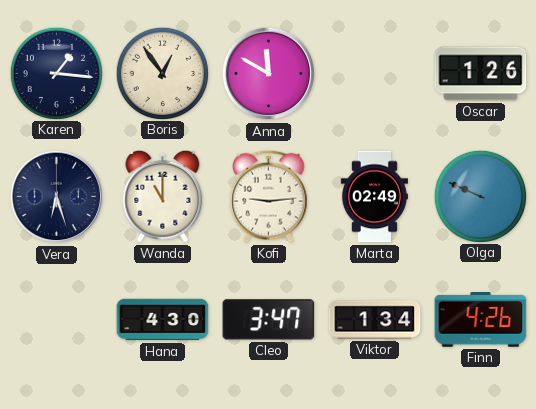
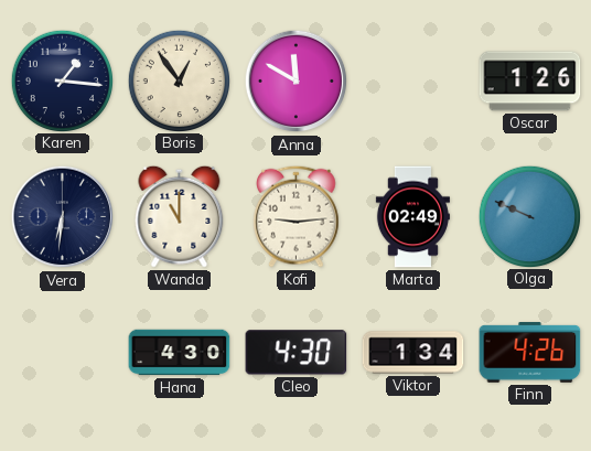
Vera: 6:27 -> 6:31
Cleo: 3:47 -> 4:30
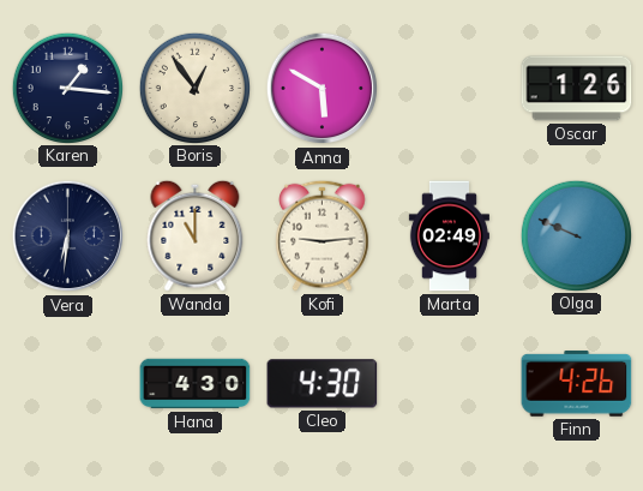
Anna: 11:50 -> 5:50
Viktor: 1:34 -> none
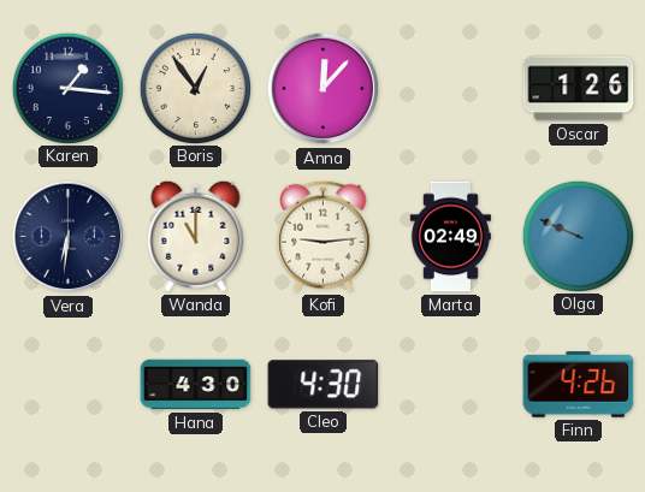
Anna: 5:50 -> 12:07
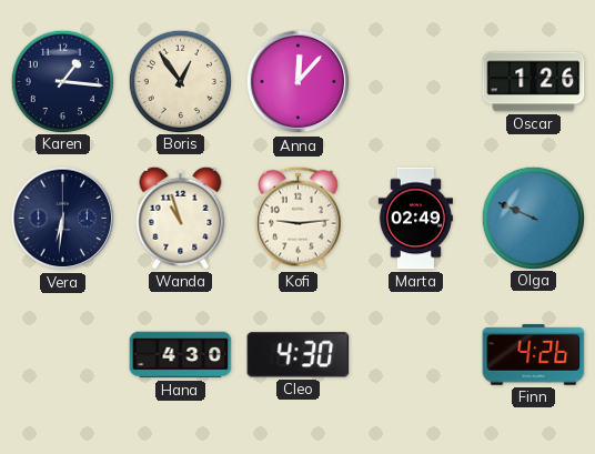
Wanda: 11:00 -> 10:57
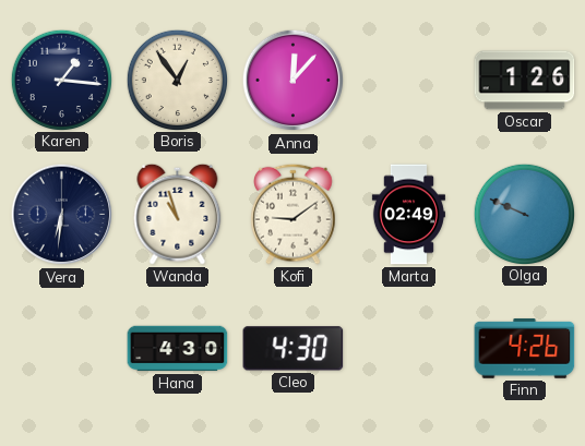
Kofi: 9:14 -> 9:09
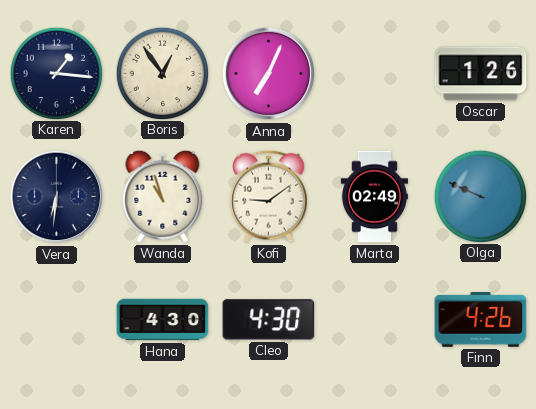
Anna: 12:07 -> 7:04
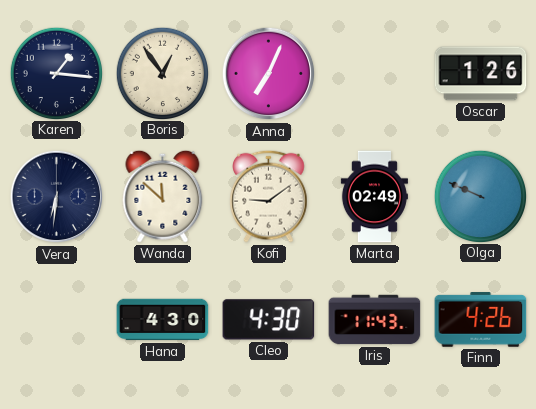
Wanda: 10:57 -> 11:52
Iris: none -> 11:43
